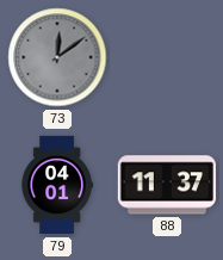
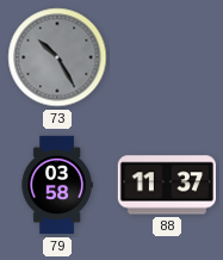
73: 12:09 -> 10:25
79: 04:01 -> 03:58
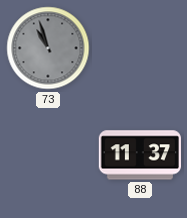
73: 10:25 -> 10:57
79: 03:58 -> none
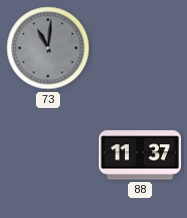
73: 10:57 -> 11:01
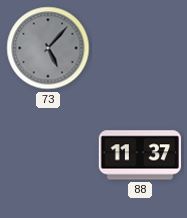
73: 11:01 -> 5:07
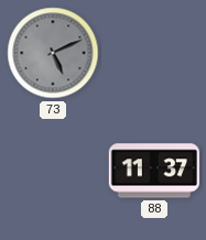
73: 5:07 -> 5:11
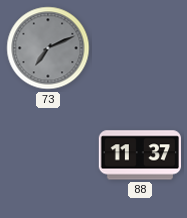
73: 5:11 -> 7:11
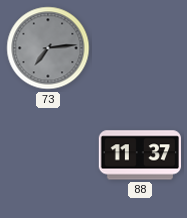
73: 7:11 -> 7:14
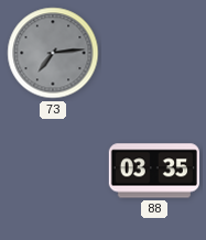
88: 11:37 -> 03:35
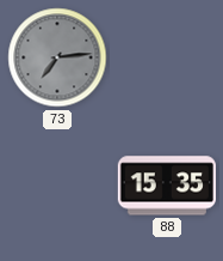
88: 03:35 -> 15:35
